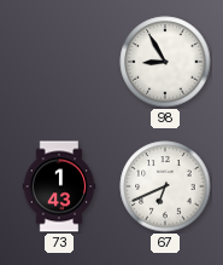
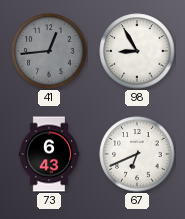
41: none -> 12:44
73: 1:43 -> 6:43
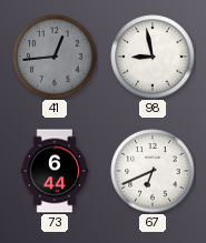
98: 8:55 -> 8:58
73: 6:43 -> 6:44
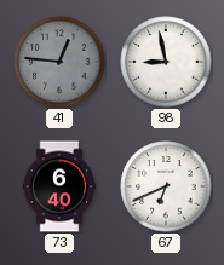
41: 12:44 -> 12:46
73: 6:44 -> 6:40
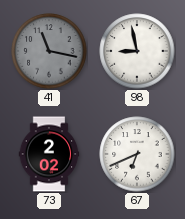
41: 12:46 -> 11:17
73: 6:40 -> 2:02
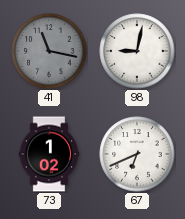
98: 8:58 -> 9:02
73: 2:02 -> 1:02
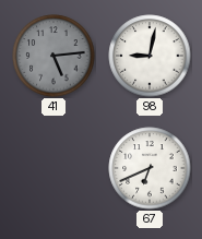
41: 11:17 -> 5:14
73: 1:02 -> none
